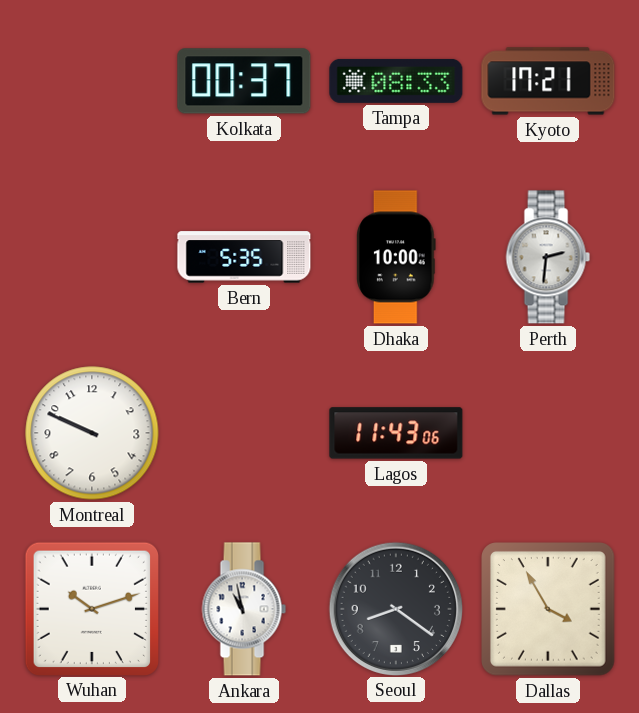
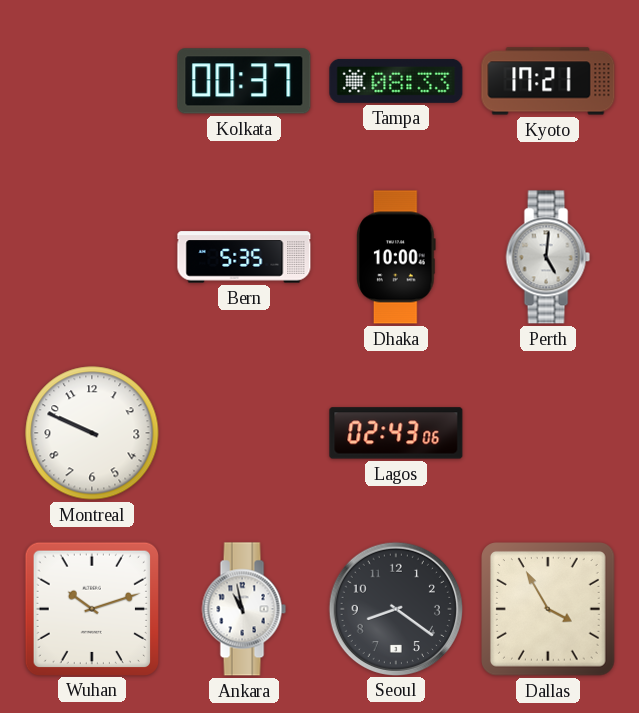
Perth: 2:31 -> 5:01
Lagos: 11:43 -> 02:43
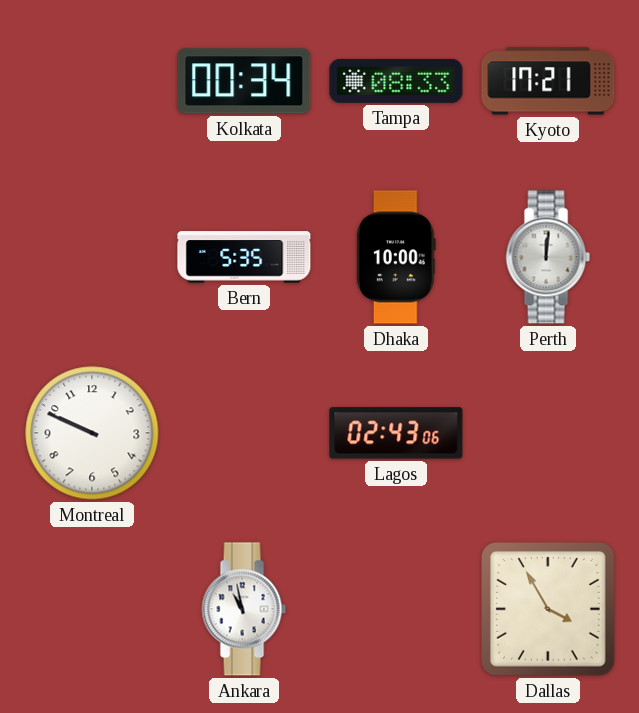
Kolkata: 00:37 -> 00:34
Perth: 5:01 -> 12:01
Wuhan: 10:12 -> none
Seoul: 8:21 -> none
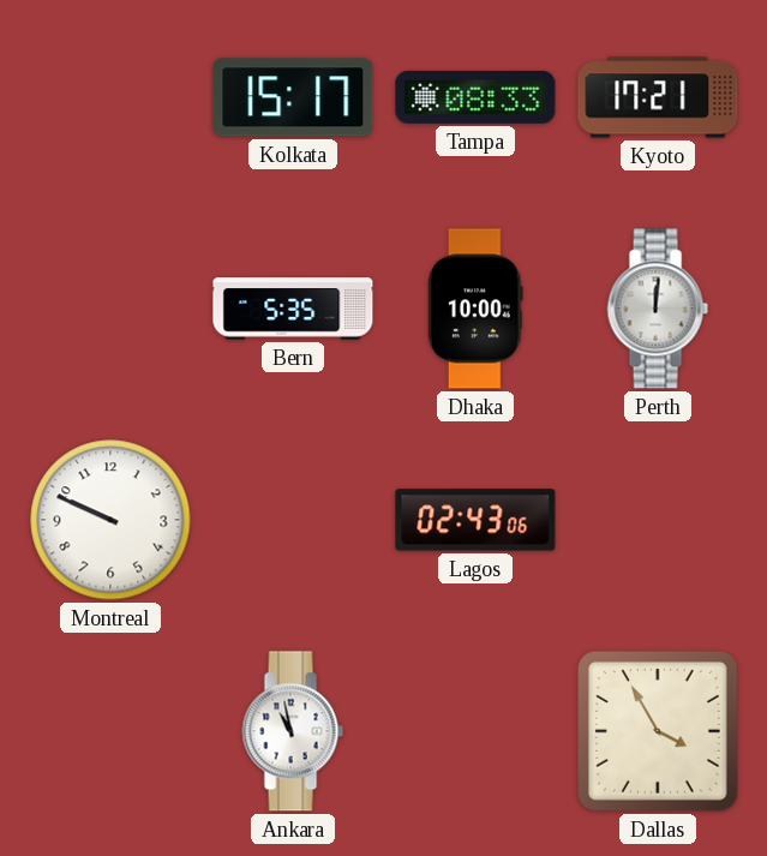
Kolkata: 00:34 -> 15:17
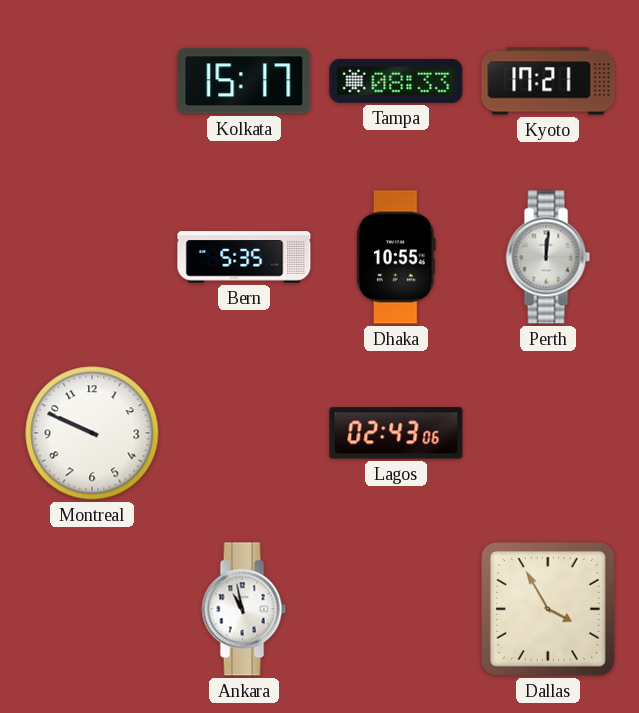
Dhaka: 10:00 -> 10:55
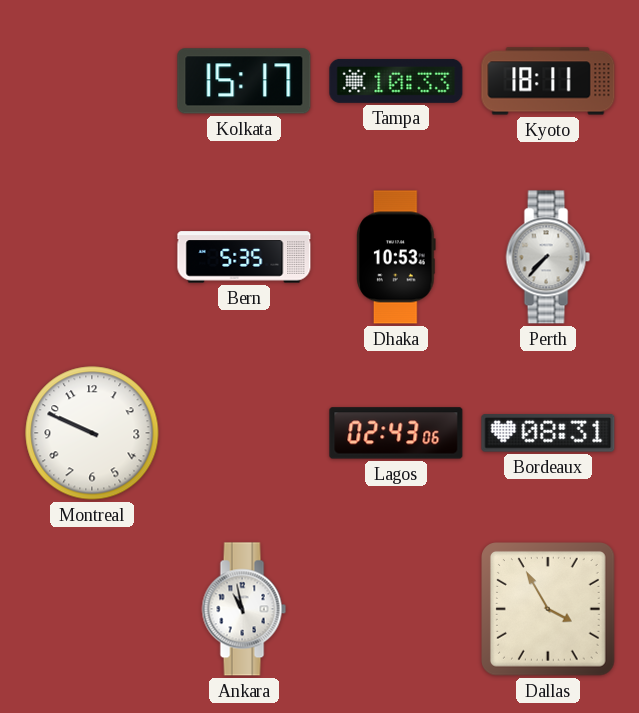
Tampa: 08:33 -> 10:33
Kyoto: 17:21 -> 18:11
Dhaka: 10:55 -> 10:53
Perth: 12:01 -> 7:37
Bordeaux: none -> 08:31
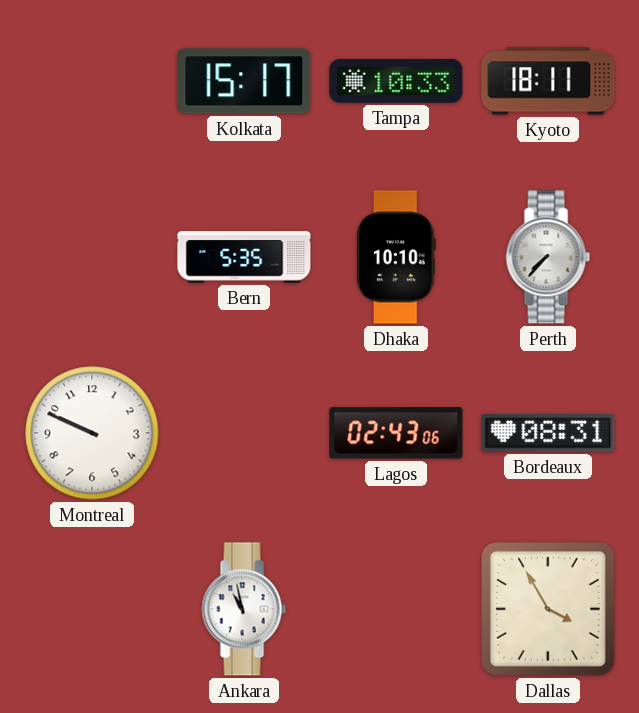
Dhaka: 10:53 -> 10:10
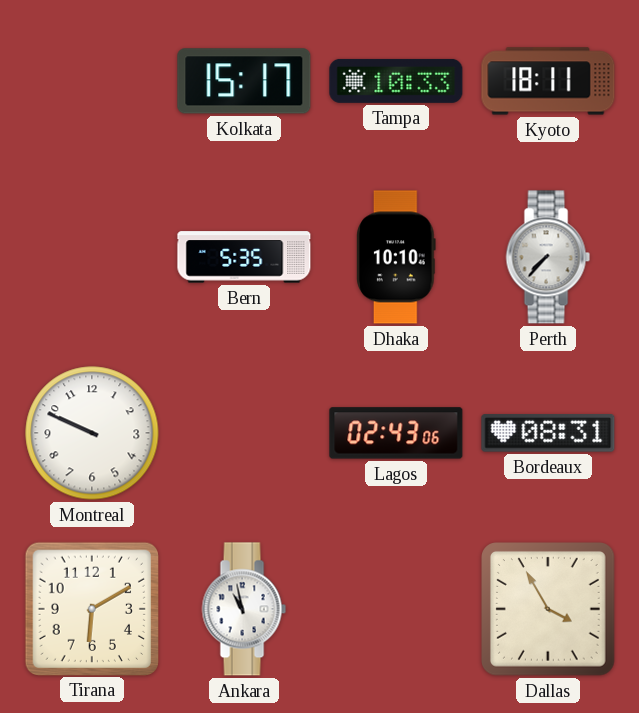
Tirana: none -> 6:10
